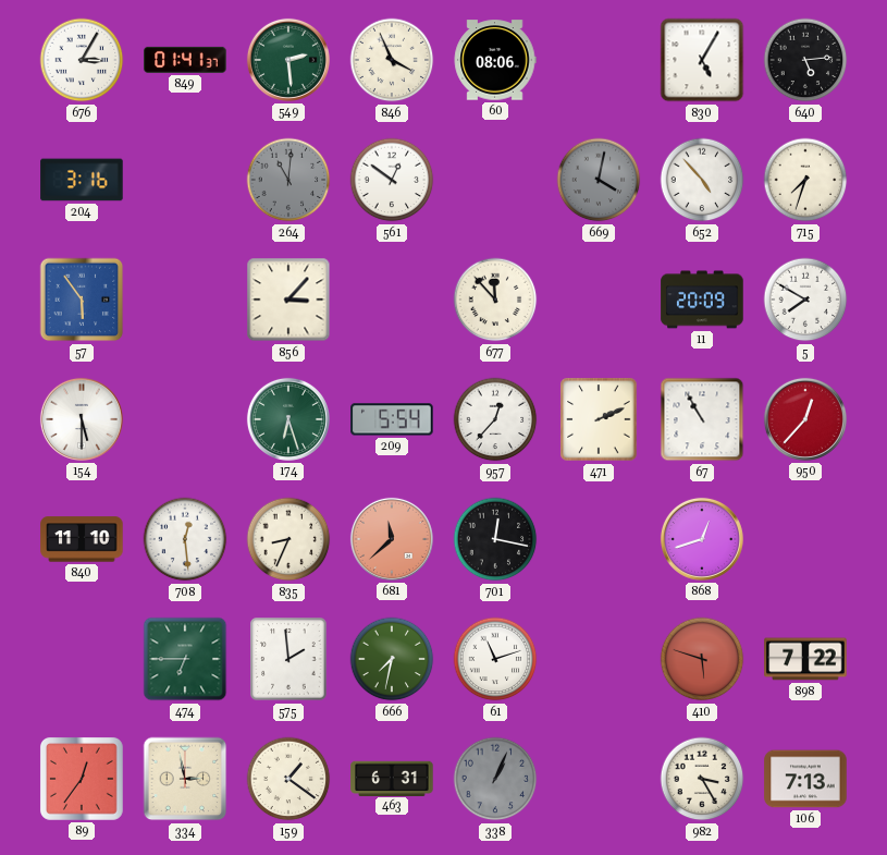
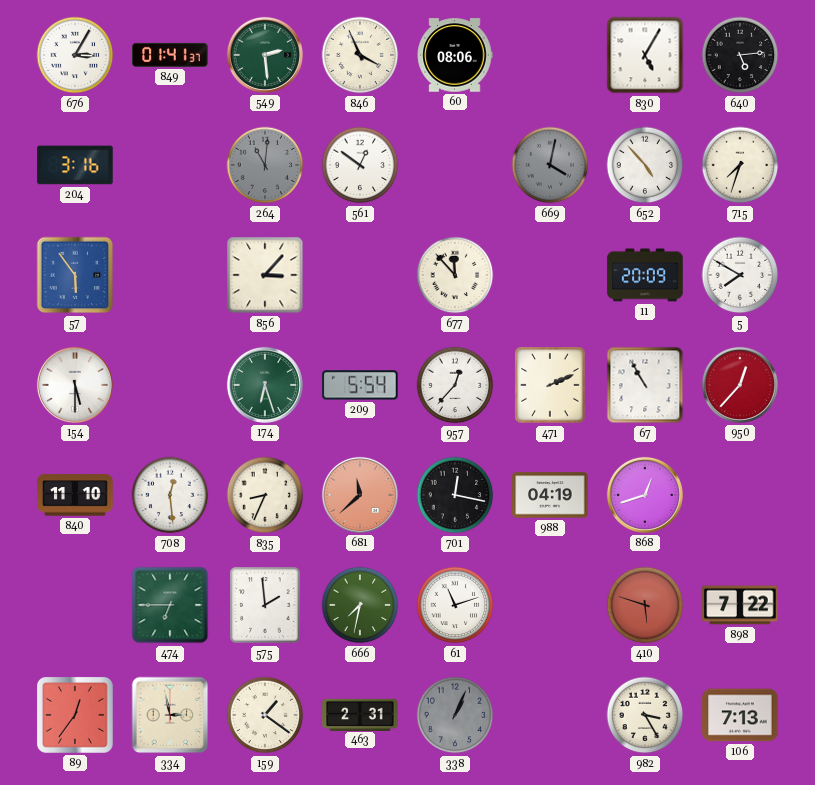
988: none -> 04:19
463: 6:31 -> 2:31
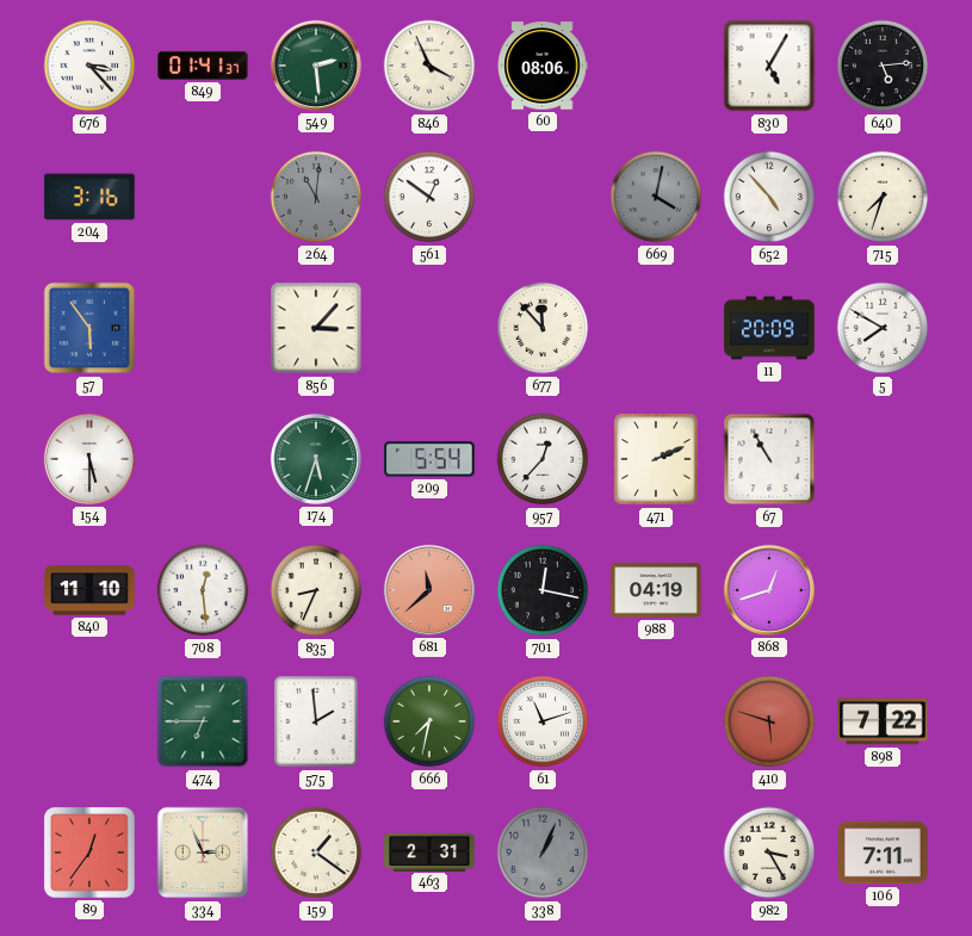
676: 3:05 -> 3:23
174: 6:27 -> 5:33
950: 12:37 -> none
334: 2:58 -> 2:56
106: 7:13 -> 7:11
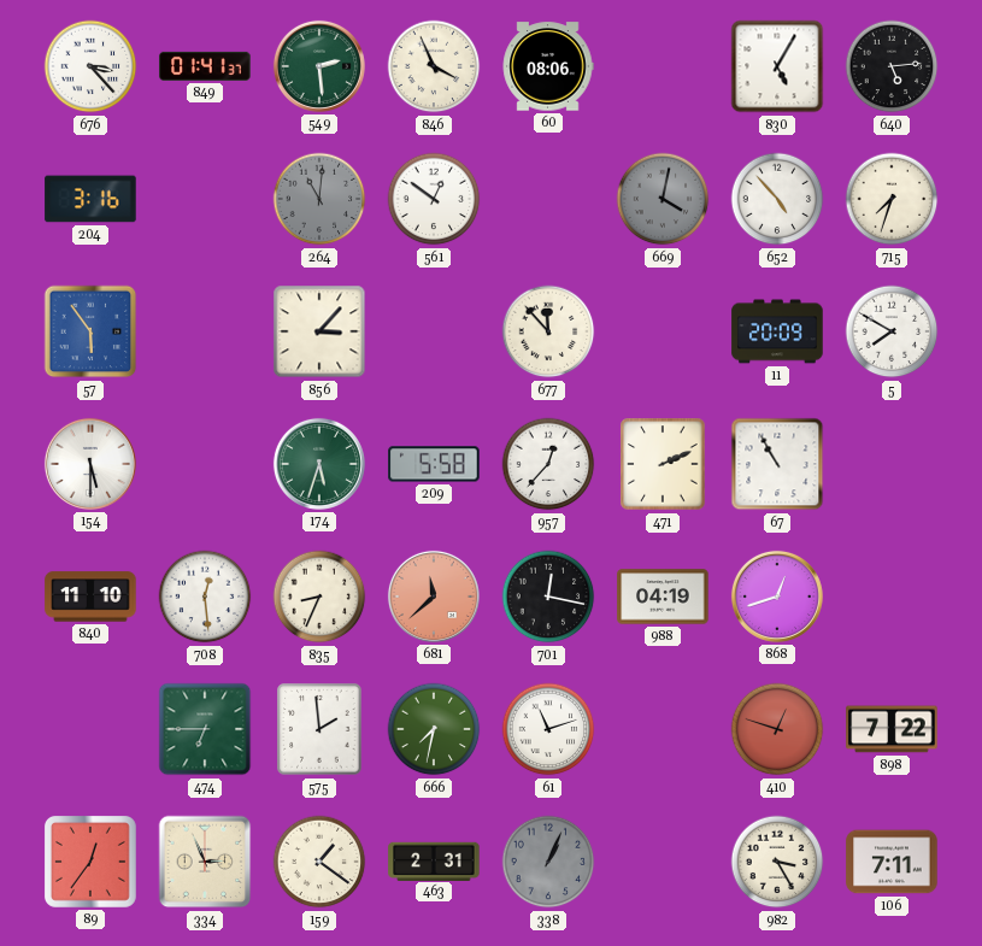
209: 5:54 -> 5:58
410: 5:48 -> 12:48
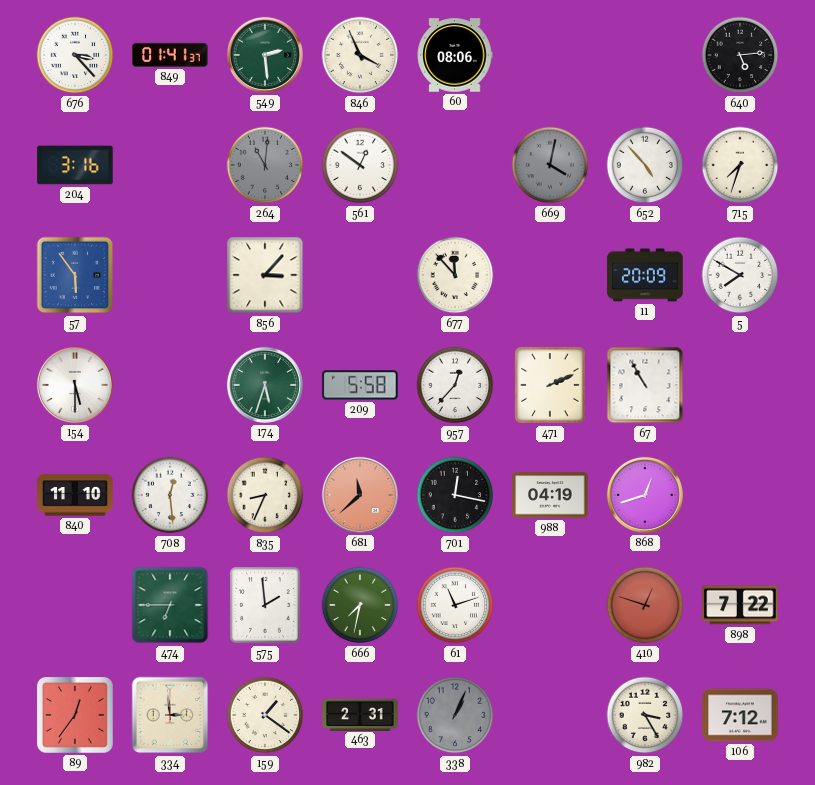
830: 5:05 -> none
334: 2:56 -> 2:59
106: 7:11 -> 7:12
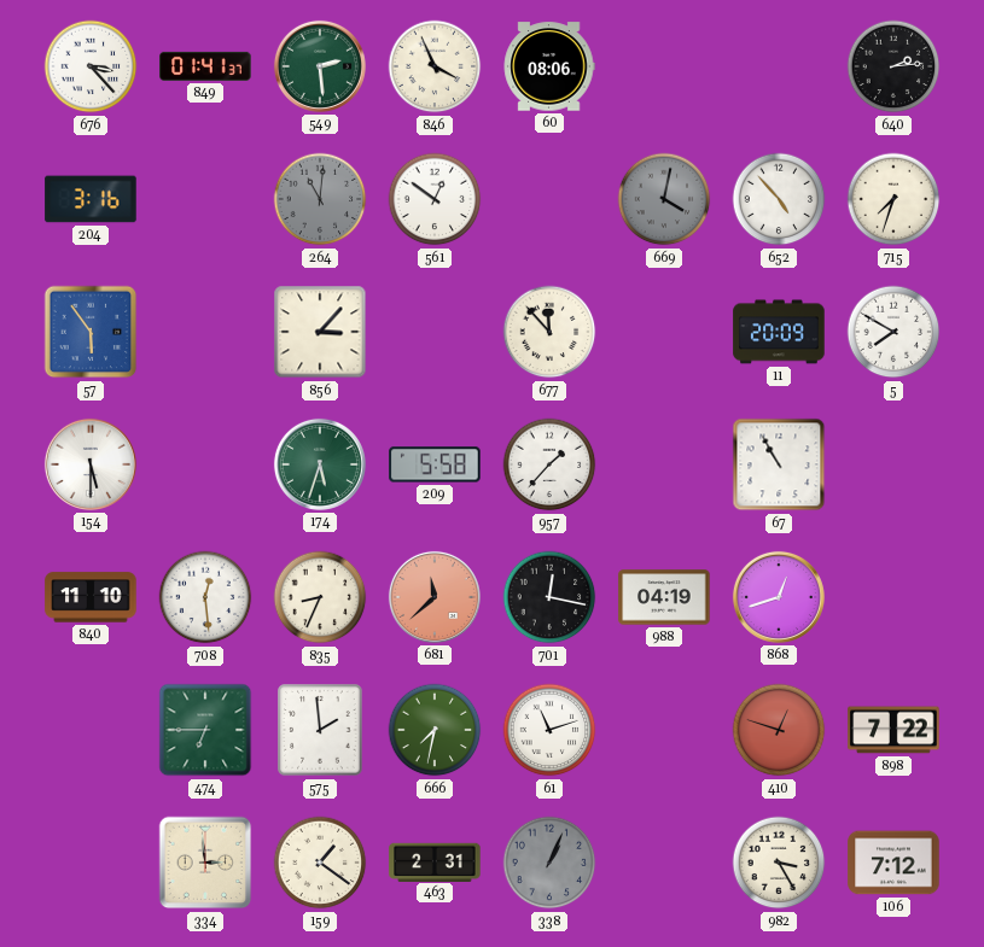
640: 5:14 -> 2:14
957: 12:37 -> 1:37
471: 2:11 -> none
89: 12:36 -> none
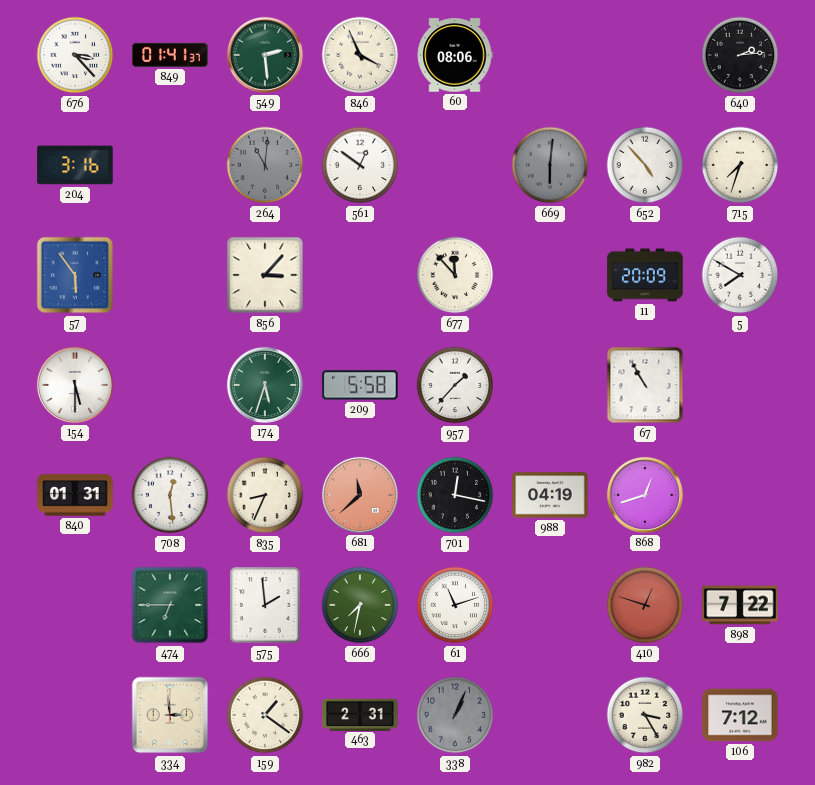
669: 4:02 -> 6:01
840: 11:10 -> 01:31
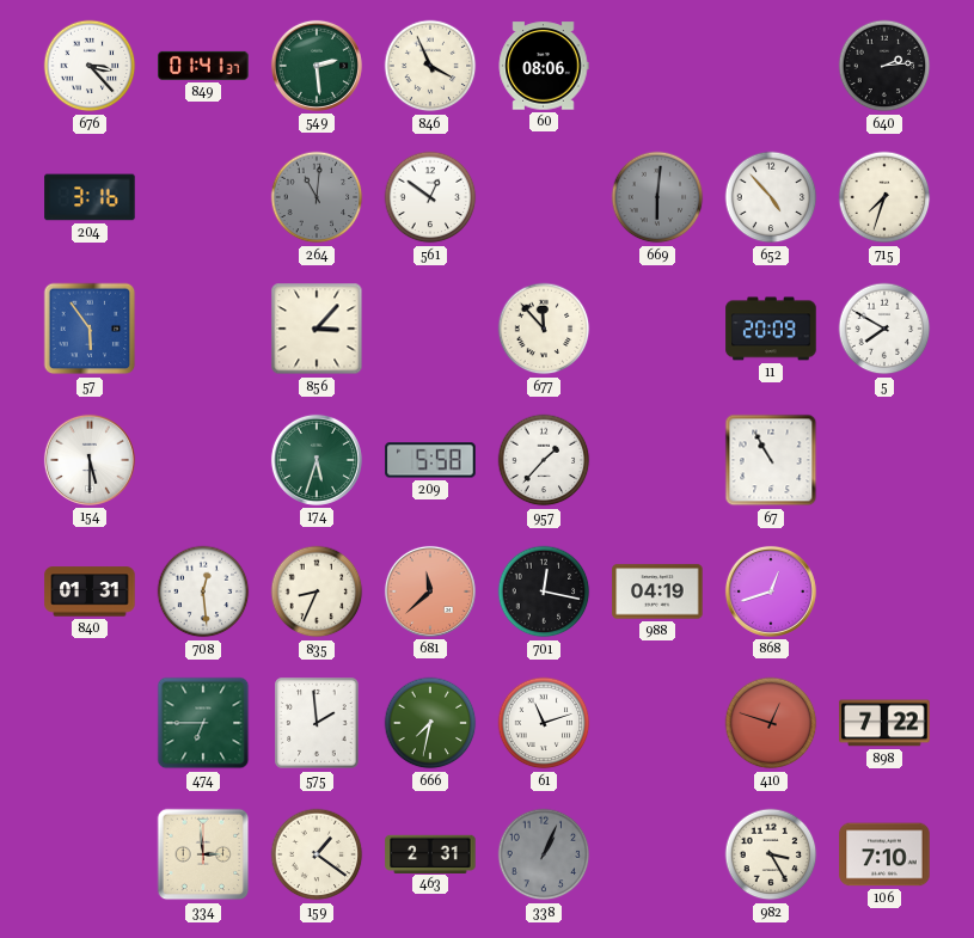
106: 7:12 -> 7:10
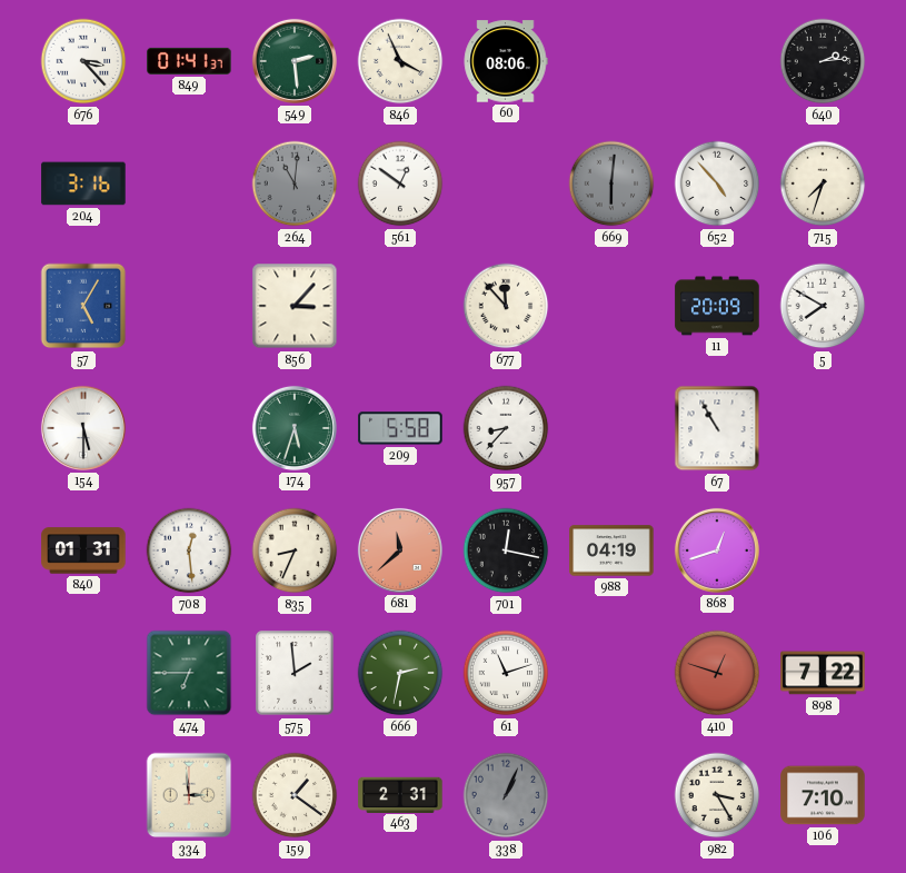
57: 5:54 -> 5:05
957: 1:37 -> 8:37
666: 7:32 -> 2:32
